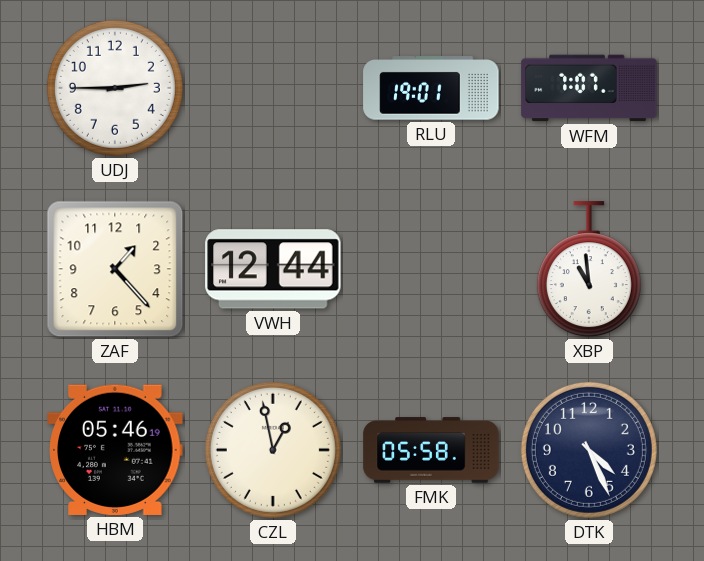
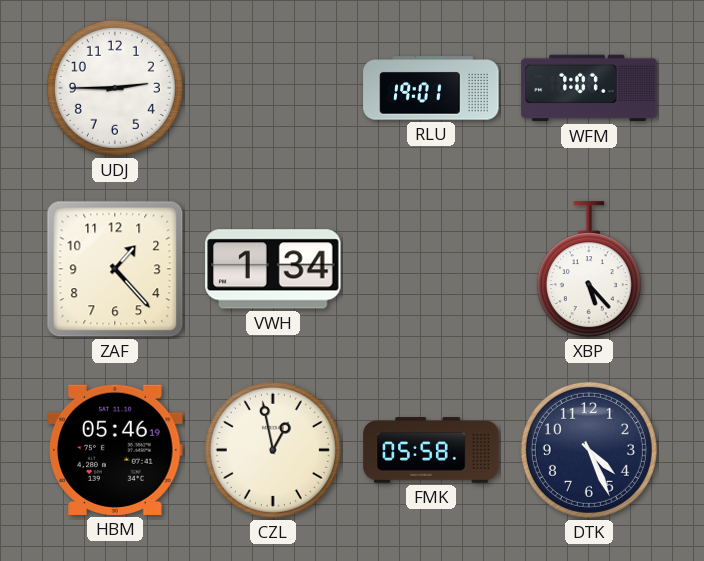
VWH: 12:44 -> 1:34
XBP: 10:59 -> 5:23
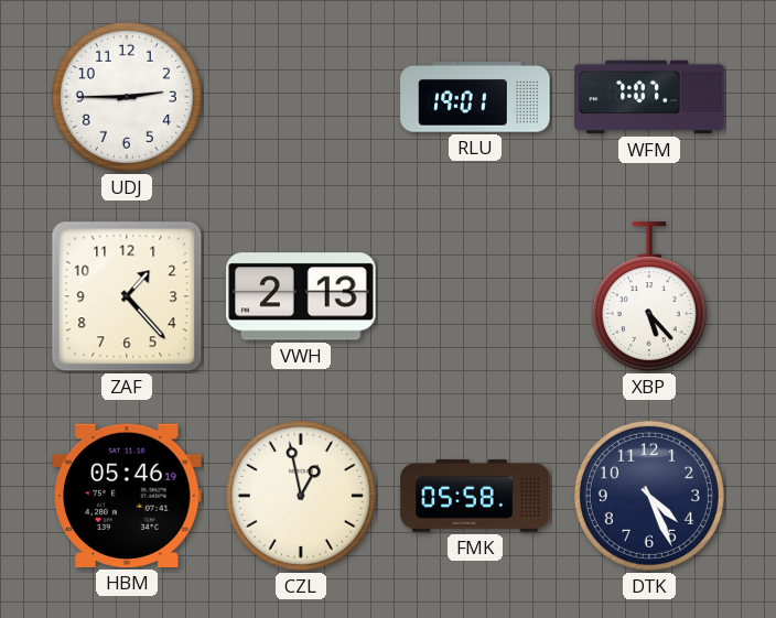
VWH: 1:34 -> 2:13
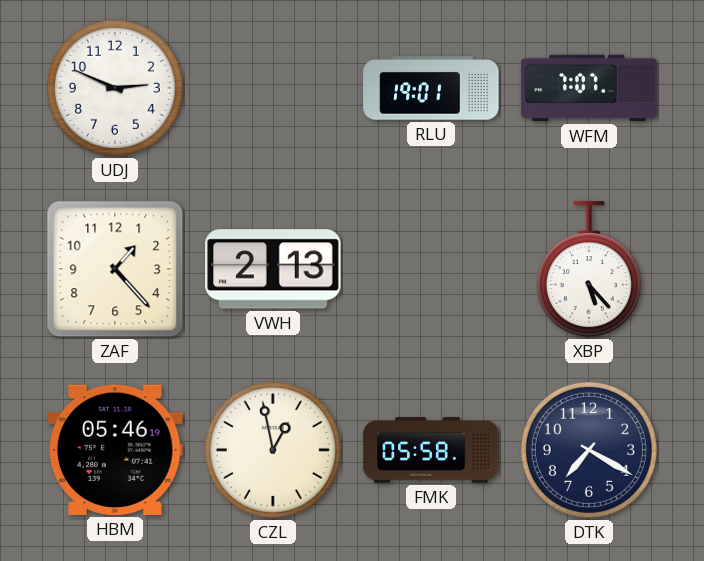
UDJ: 2:45 -> 2:49
DTK: 4:26 -> 7:20
